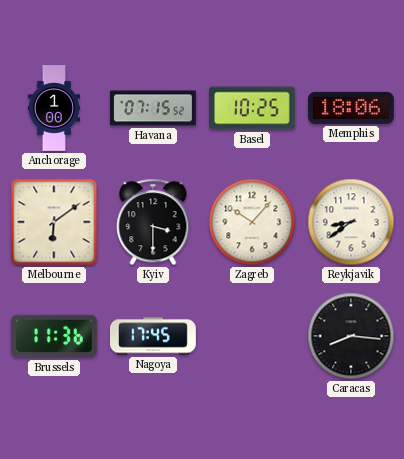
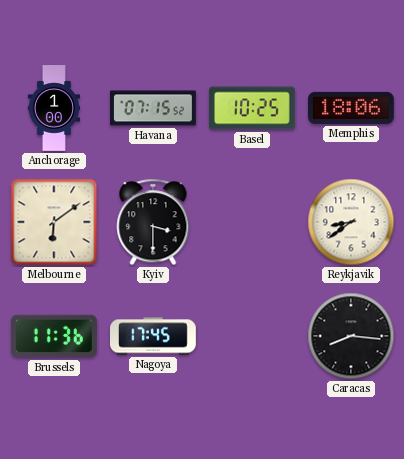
Zagreb: 10:07 -> none
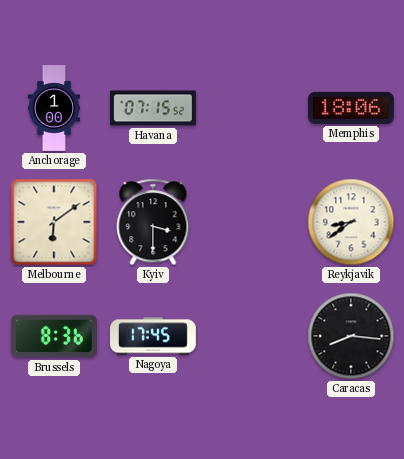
Basel: 10:25 -> none
Brussels: 11:36 -> 8:36
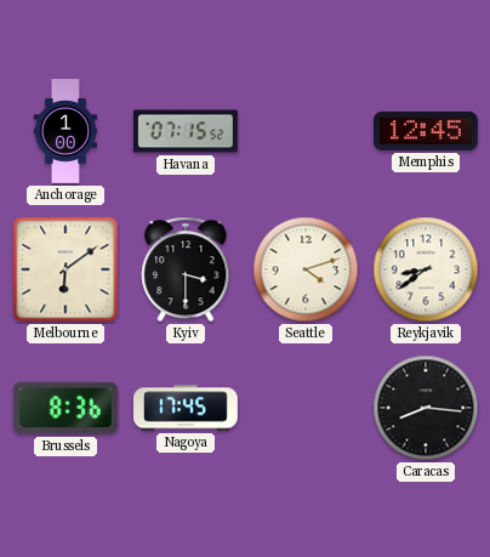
Memphis: 18:06 -> 12:45
Seattle: none -> 4:12
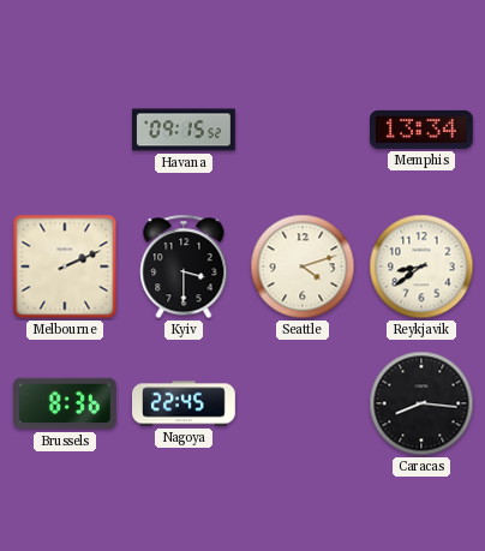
Anchorage: 1:00 -> none
Havana: 07:15 -> 09:15
Memphis: 12:45 -> 13:34
Melbourne: 6:09 -> 2:11
Nagoya: 17:45 -> 22:45
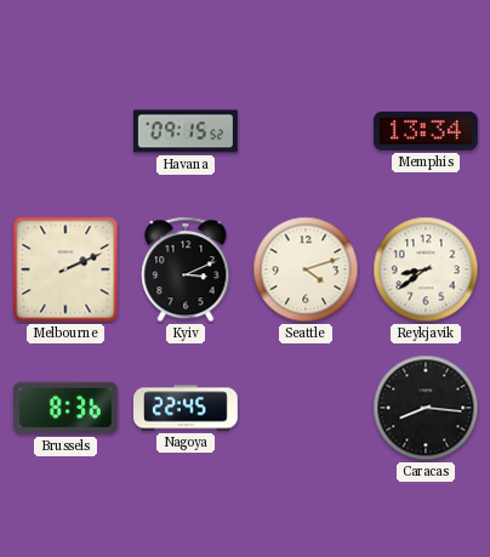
Kyiv: 3:30 -> 3:11
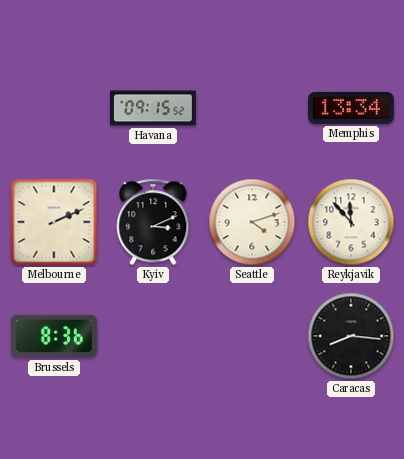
Reykjavik: 8:39 -> 11:53
Nagoya: 22:45 -> none
